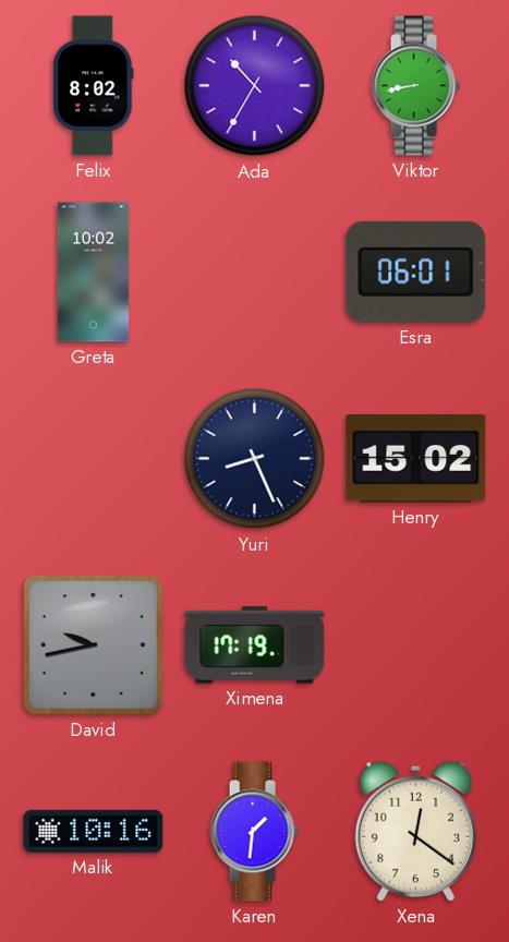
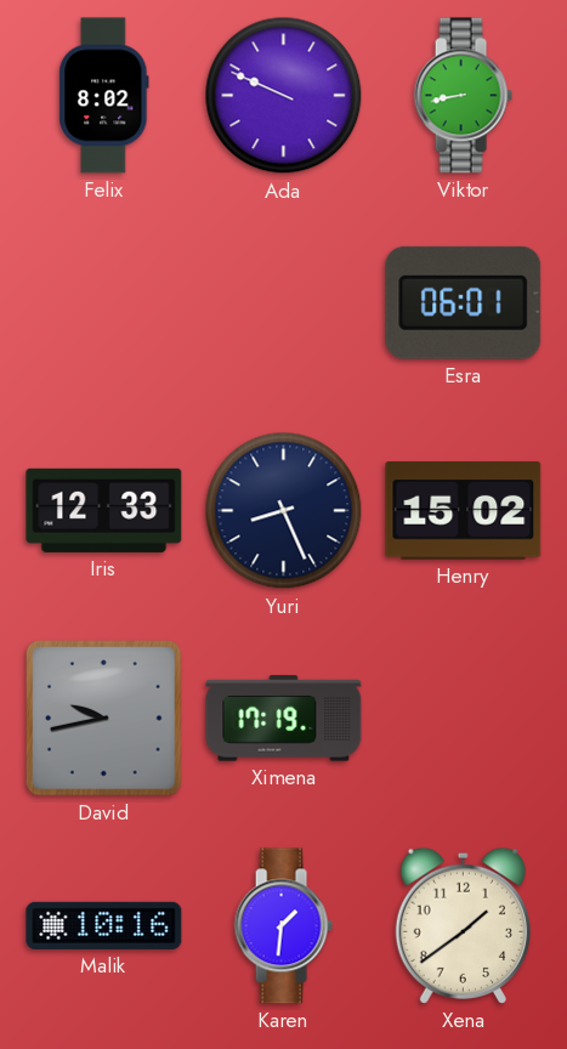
Ada: 10:35 -> 9:49
Greta: 10:02 -> none
Iris: none -> 12:33
Xena: 12:21 -> 1:39
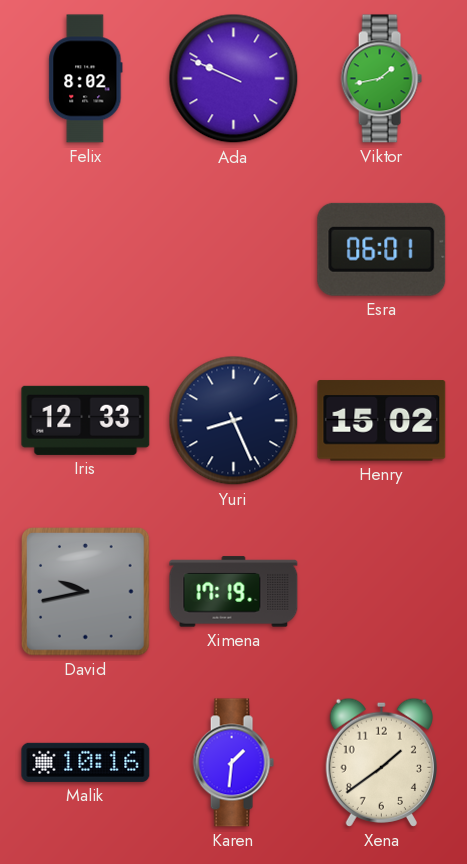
Viktor: 8:43 -> 1:43
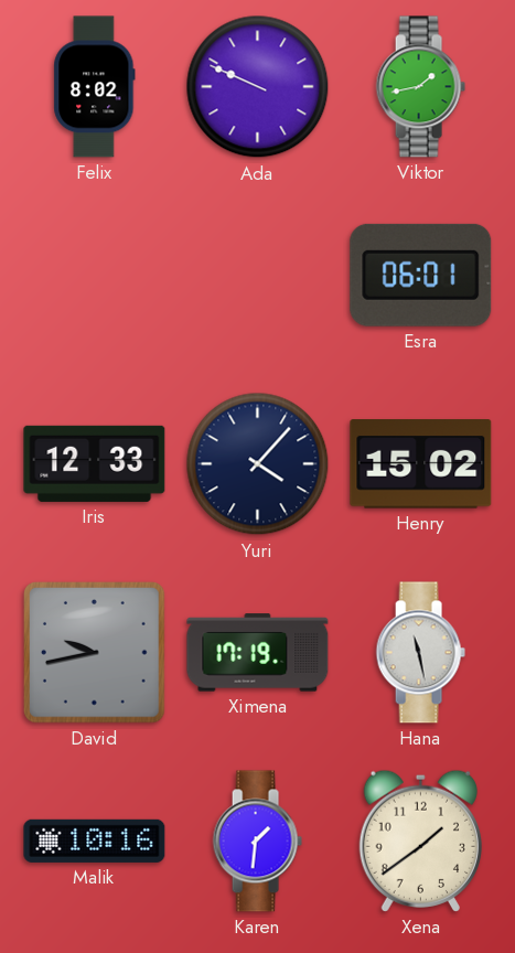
Yuri: 8:26 -> 4:07
Hana: none -> 11:28
